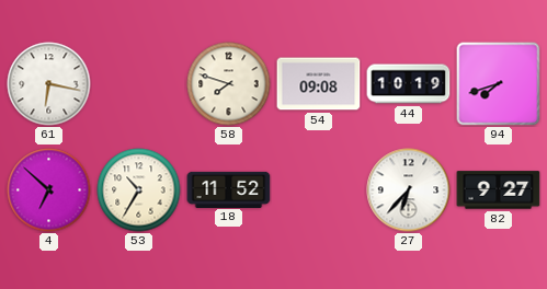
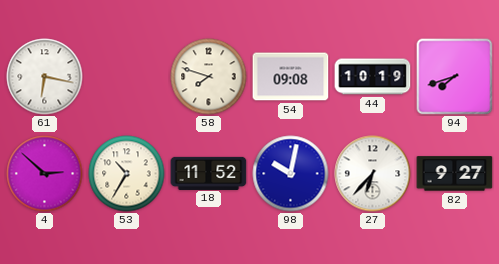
4: 6:52 -> 2:52
98: none -> 10:02
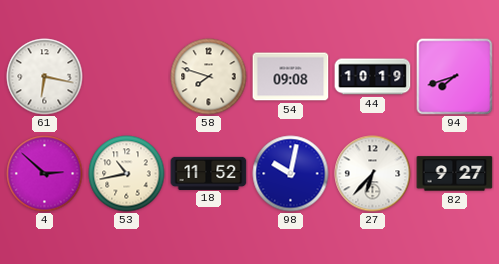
53: 10:35 -> 10:43
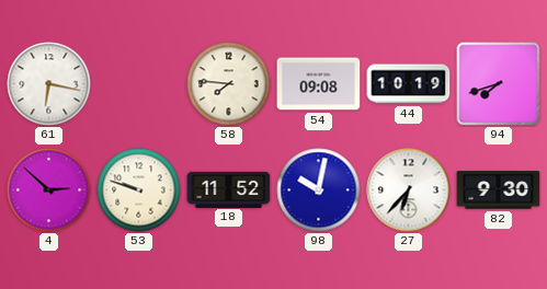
58: 7:48 -> 7:46
53: 10:43 -> 9:48
82: 9:27 -> 9:30
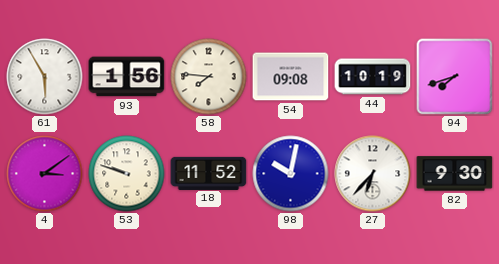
61: 6:17 -> 5:55
93: none -> 1:56
4: 2:52 -> 3:09
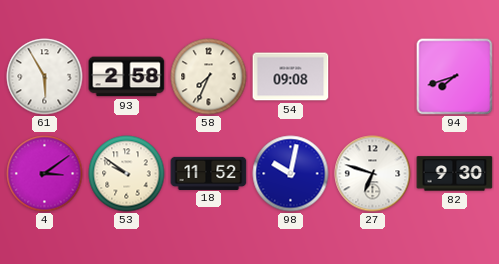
93: 1:56 -> 2:58
58: 7:46 -> 7:34
44: 10:19 -> none
53: 9:48 -> 9:51
27: 6:37 -> 6:48
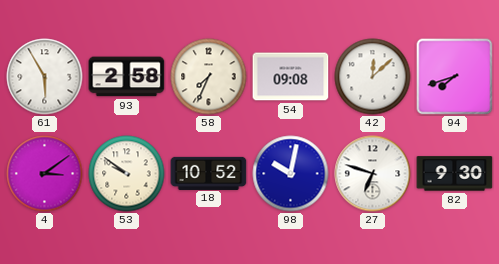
42: none -> 12:08
18: 11:52 -> 10:52
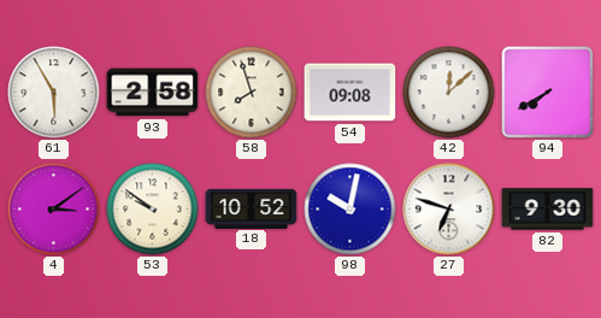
58: 7:34 -> 7:57
94: 7:42 -> 7:40
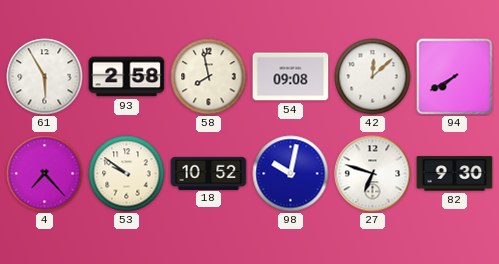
58: 7:57 -> 7:58
4: 3:09 -> 7:23
